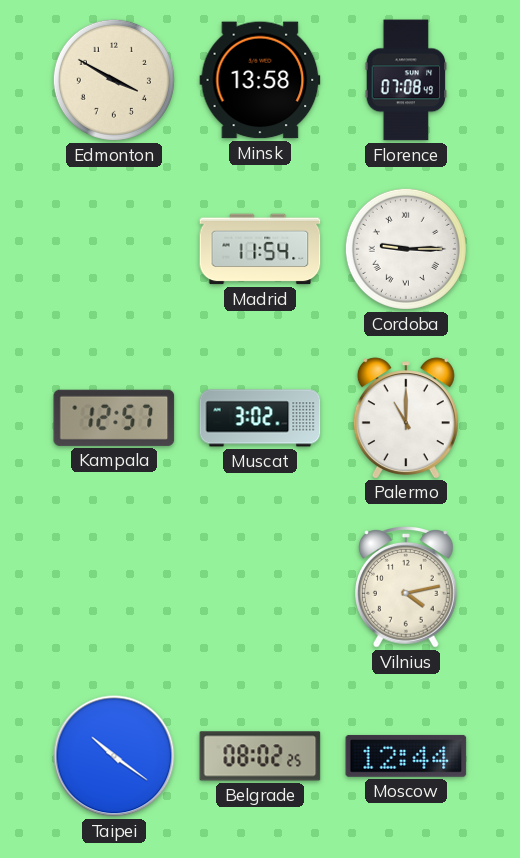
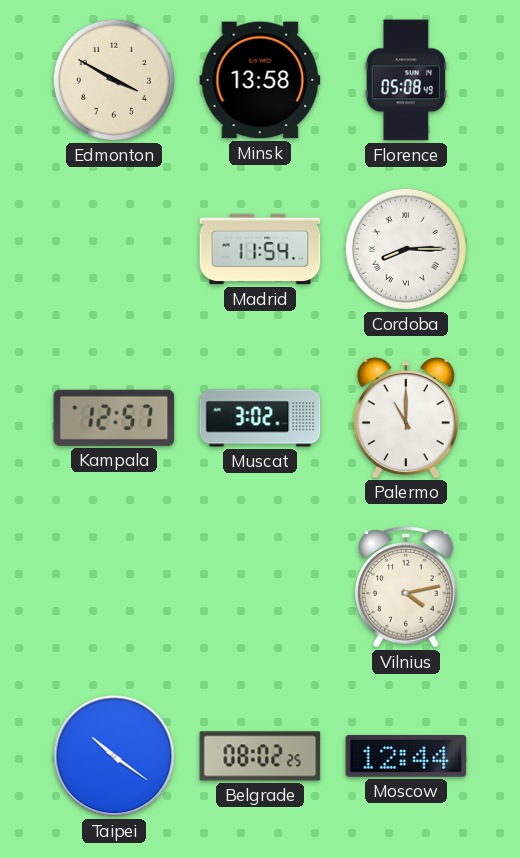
Florence: 07:08 -> 05:08
Cordoba: 9:15 -> 8:15
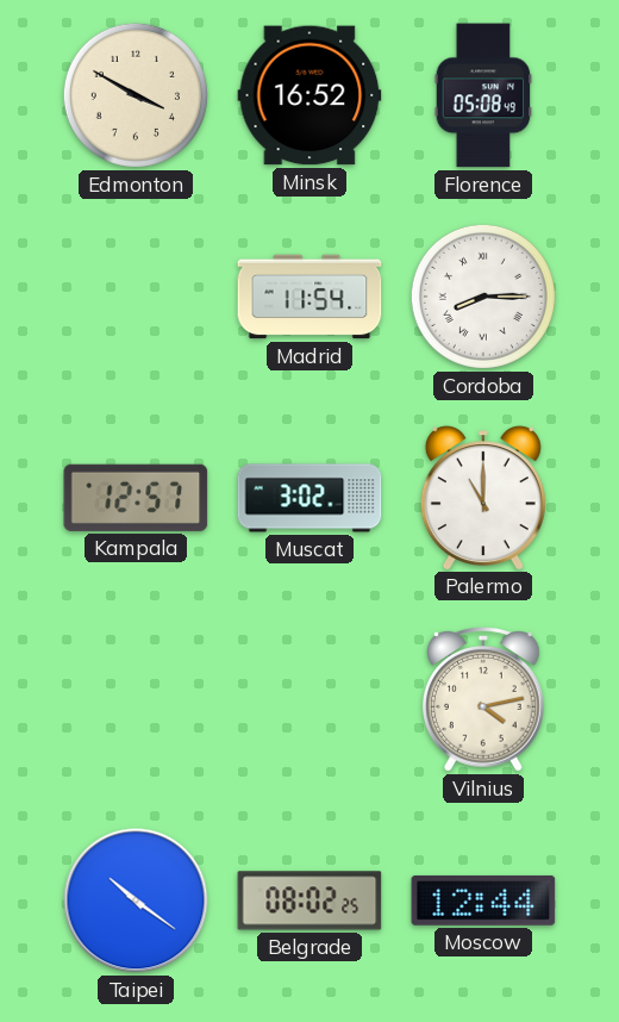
Minsk: 13:58 -> 16:52
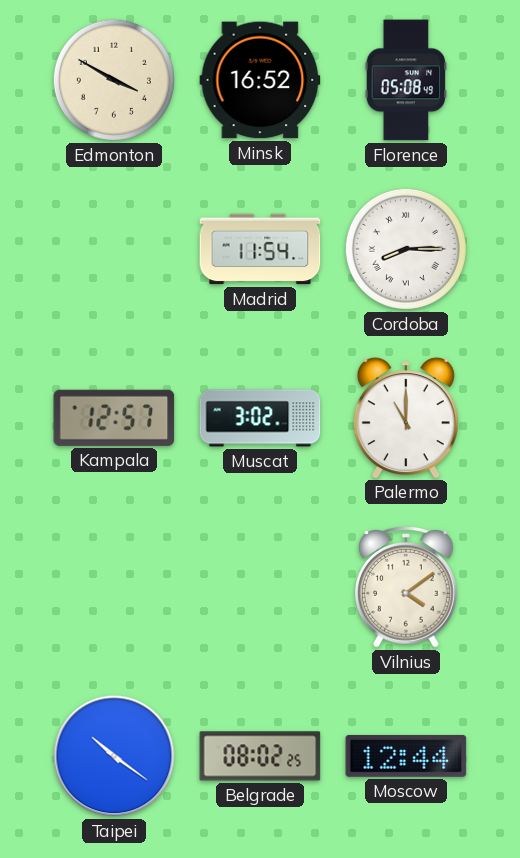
Vilnius: 4:13 -> 4:09
